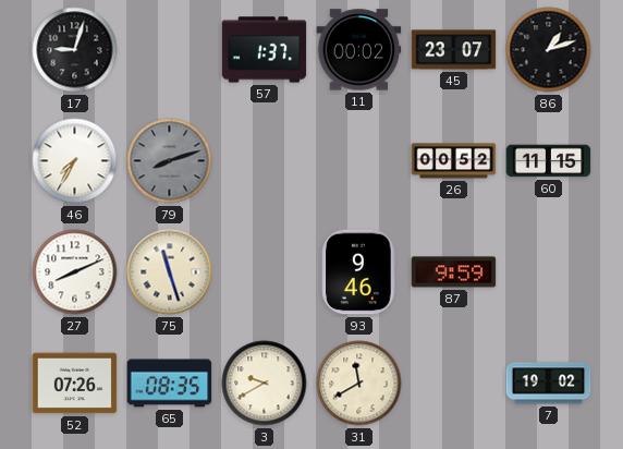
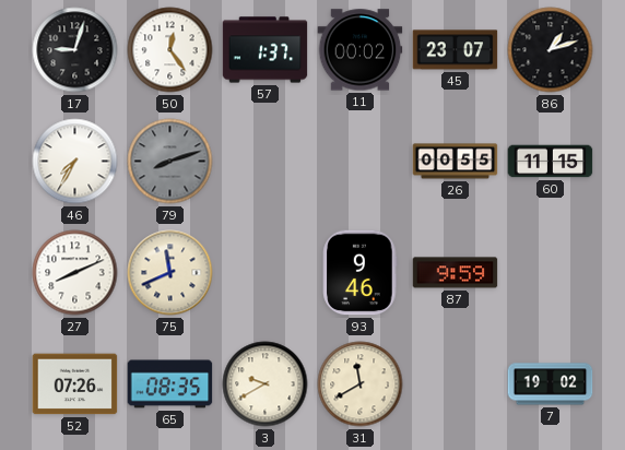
50: none -> 12:24
26: 00:52 -> 00:55
75: 11:27 -> 11:41
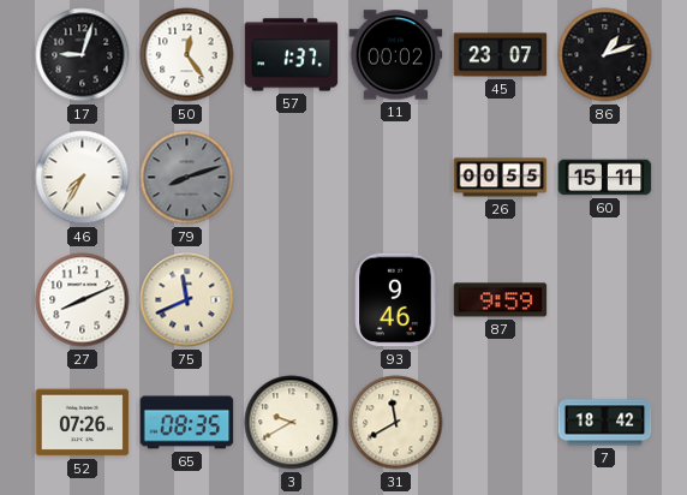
60: 11:15 -> 15:11
7: 19:02 -> 18:42
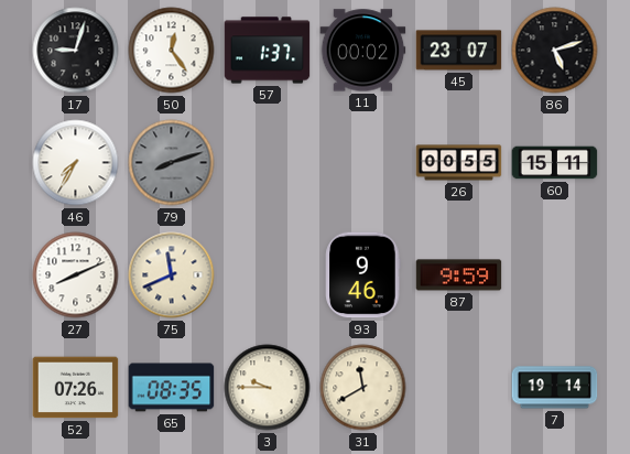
86: 1:12 -> 5:12
3: 9:40 -> 9:45
7: 18:42 -> 19:14
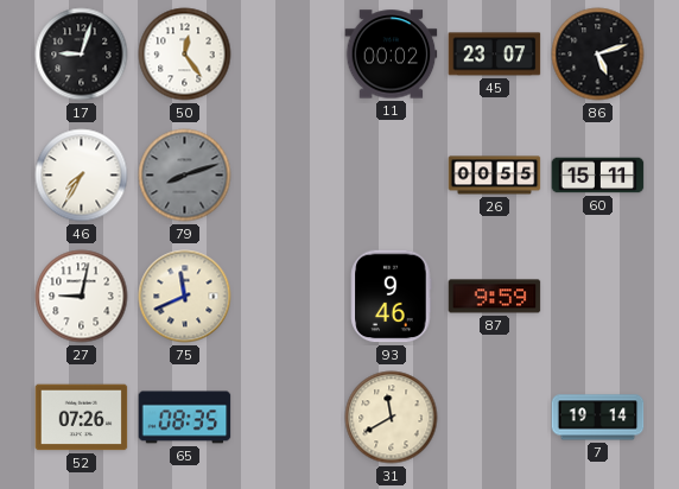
57: 1:37 -> none
27: 8:11 -> 9:02
3: 9:45 -> none
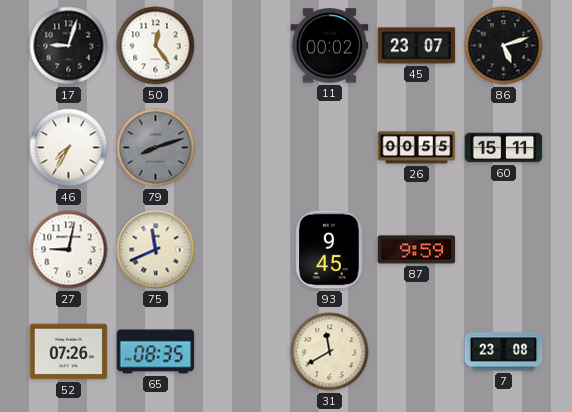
93: 9:46 -> 9:45
7: 19:14 -> 23:08
